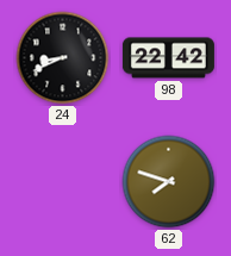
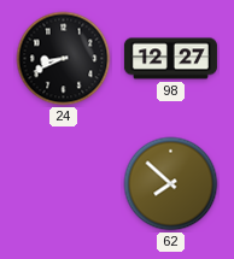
98: 22:42 -> 12:27
62: 7:48 -> 7:52
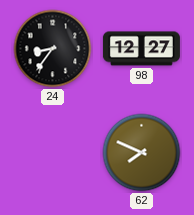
24: 8:41 -> 8:36
62: 7:52 -> 7:49
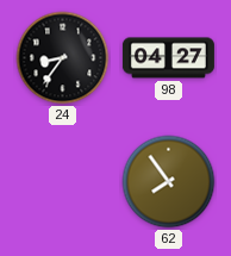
98: 12:27 -> 04:27
62: 7:49 -> 7:54
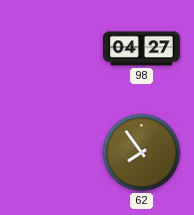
24: 8:36 -> none
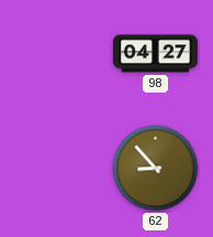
62: 7:54 -> 8:53
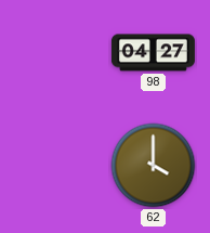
62: 8:53 -> 4:00
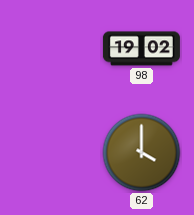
98: 04:27 -> 19:02
